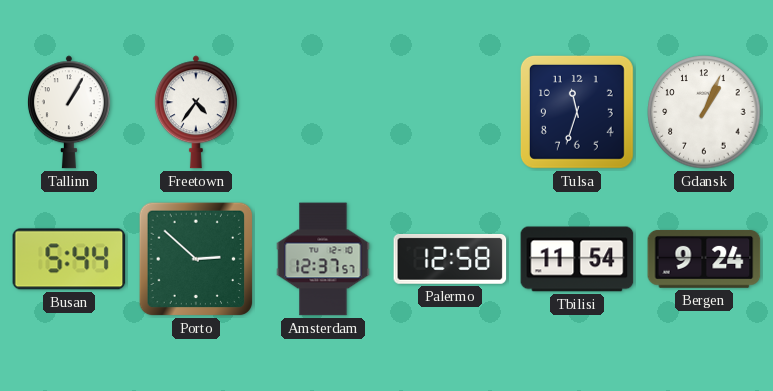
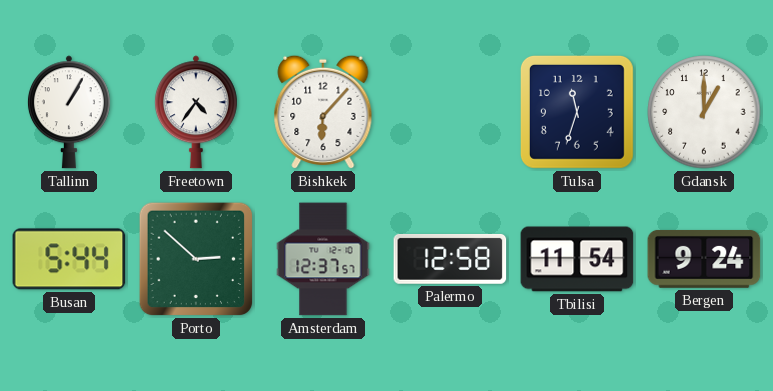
Bishkek: none -> 6:07
Gdansk: 1:04 -> 1:00
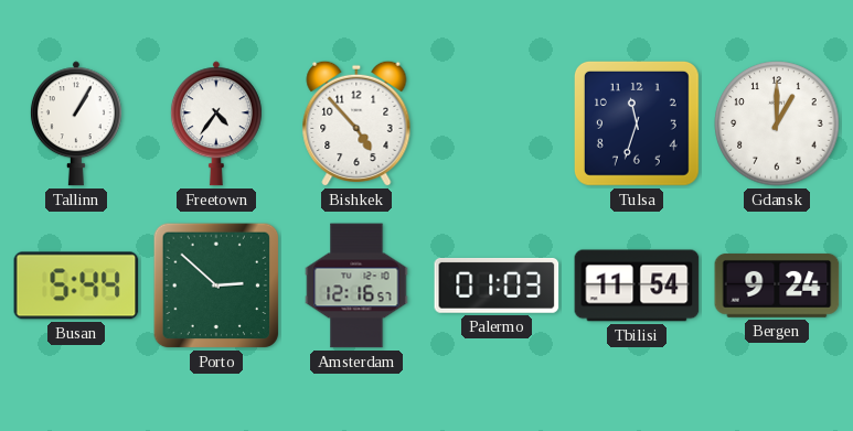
Bishkek: 6:07 -> 4:53
Amsterdam: 12:37 -> 12:16
Palermo: 12:58 -> 01:03
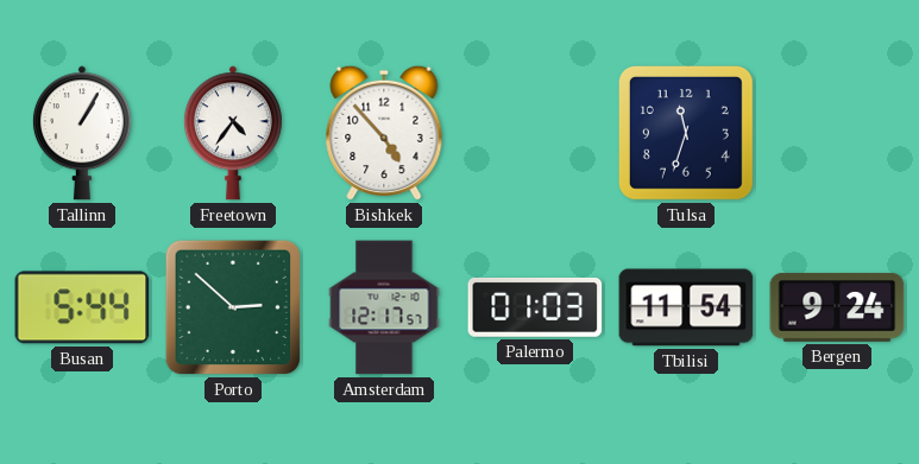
Gdansk: 1:00 -> none
Amsterdam: 12:16 -> 12:17
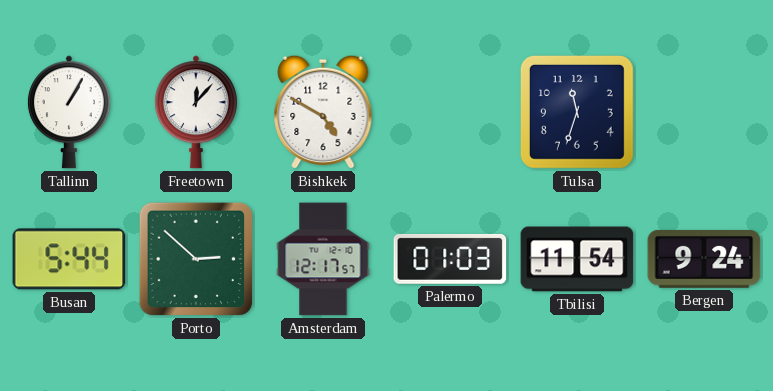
Freetown: 4:36 -> 12:07
Bishkek: 4:53 -> 4:50
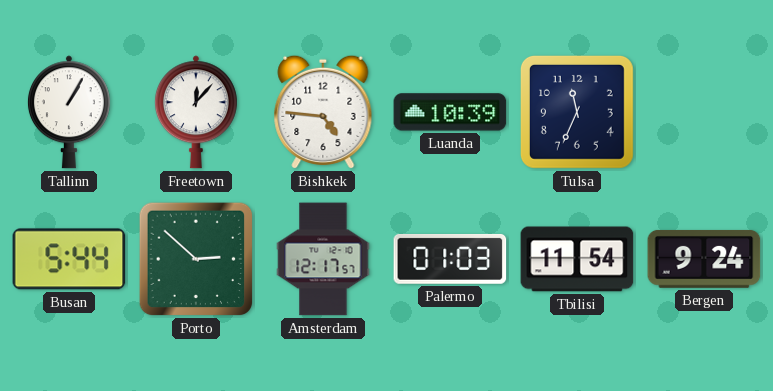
Bishkek: 4:50 -> 4:46
Luanda: none -> 10:39
Tulsa: 11:33 -> 11:34
